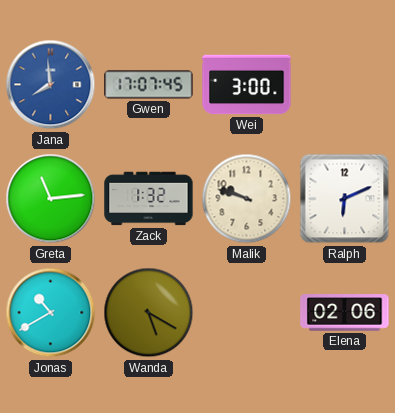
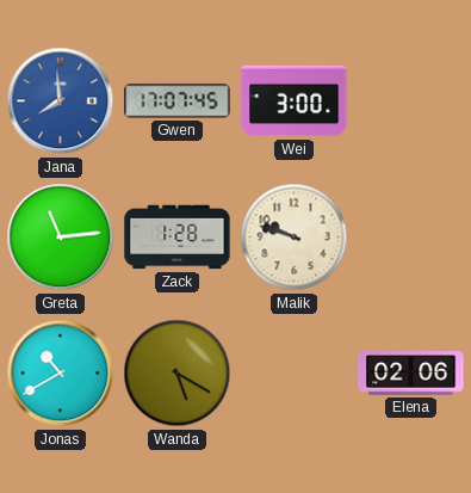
Zack: 1:32 -> 1:28
Ralph: 6:11 -> none
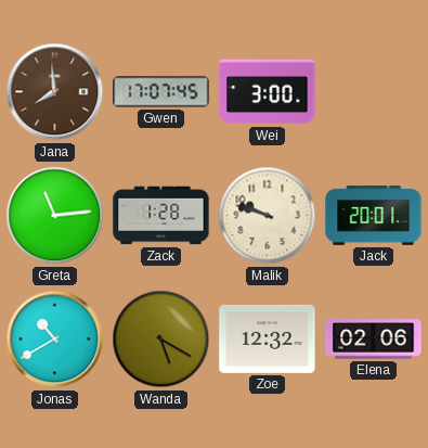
Jana dial: blue -> brown
Jack: none -> 20:01
Zoe: none -> 12:32
